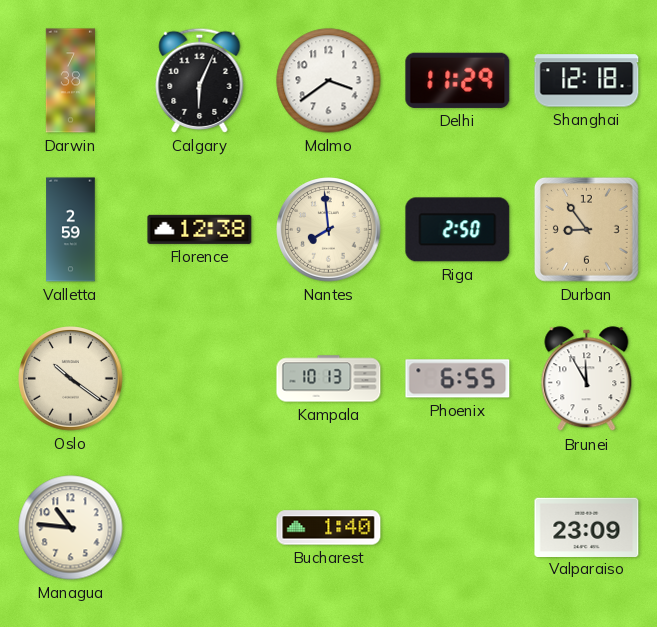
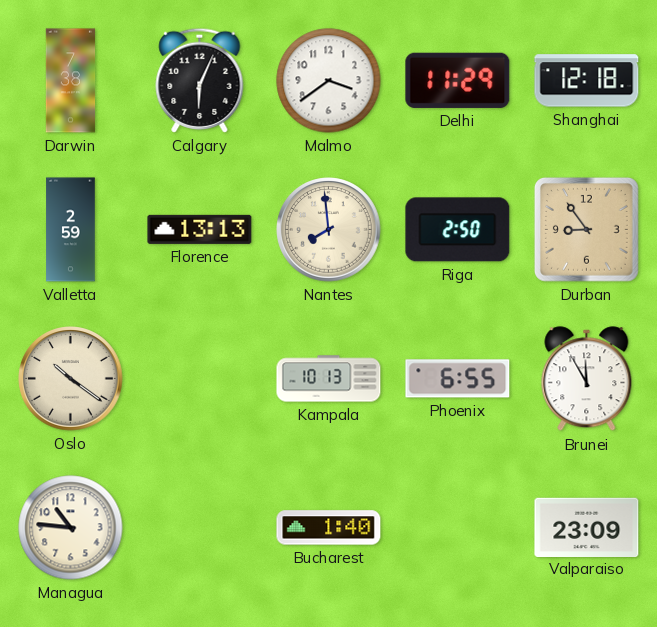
Florence: 12:38 -> 13:13
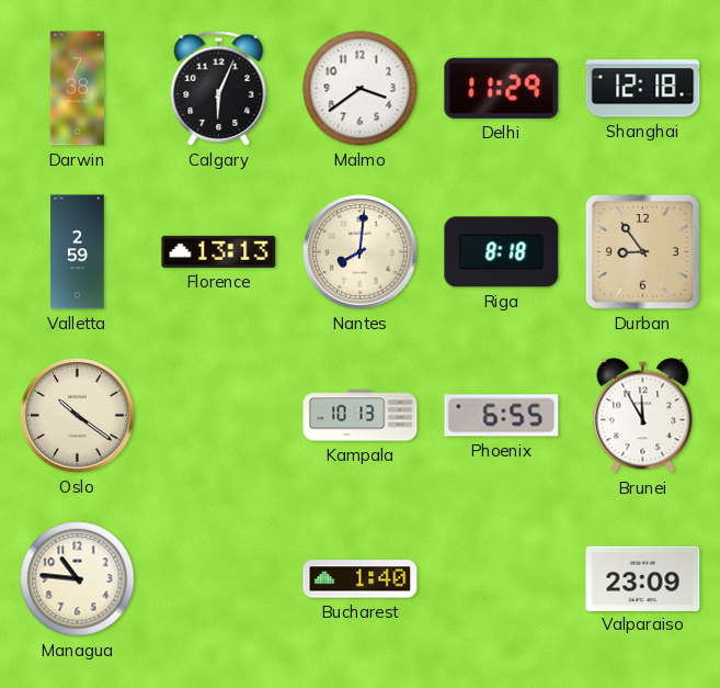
Nantes: 7:59 -> 8:01
Riga: 2:50 -> 8:18
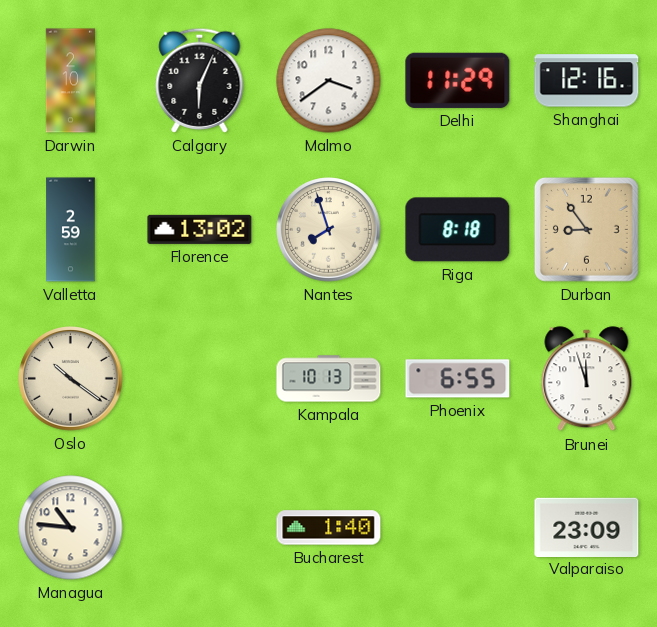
Darwin: 7:38 -> 2:10
Shanghai: 12:18 -> 12:16
Florence: 13:13 -> 13:02
Nantes: 8:01 -> 7:57
Brunei: 11:55 -> 11:57
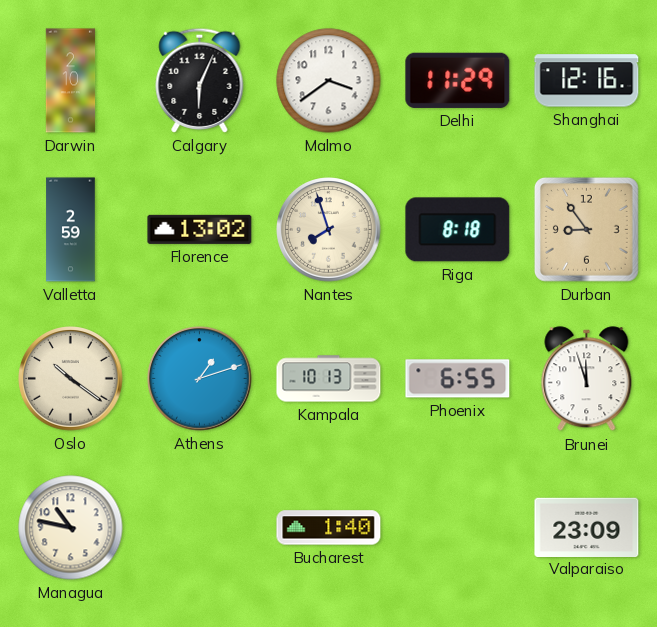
Athens: none -> 1:12
Managua: 10:46 -> 10:47
